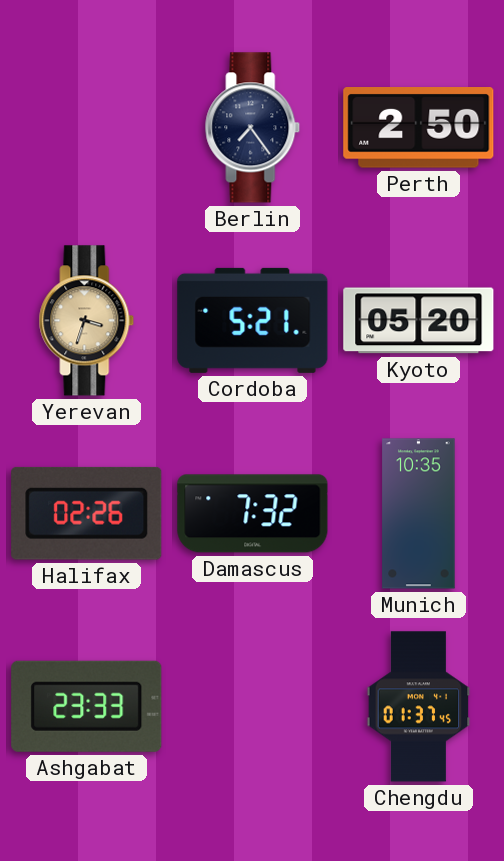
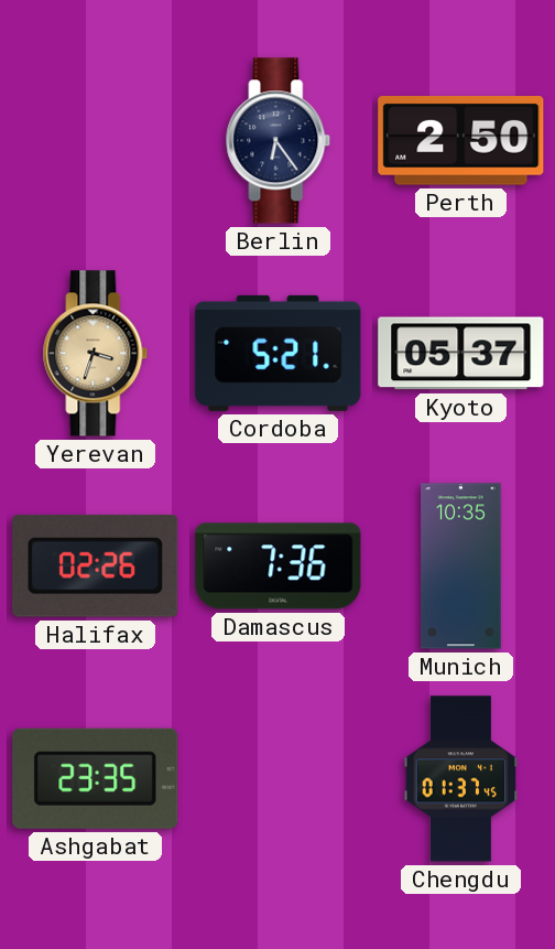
Berlin: 7:24 -> 6:24
Kyoto: 05:20 -> 05:37
Damascus: 7:32 -> 7:36
Ashgabat: 23:33 -> 23:35
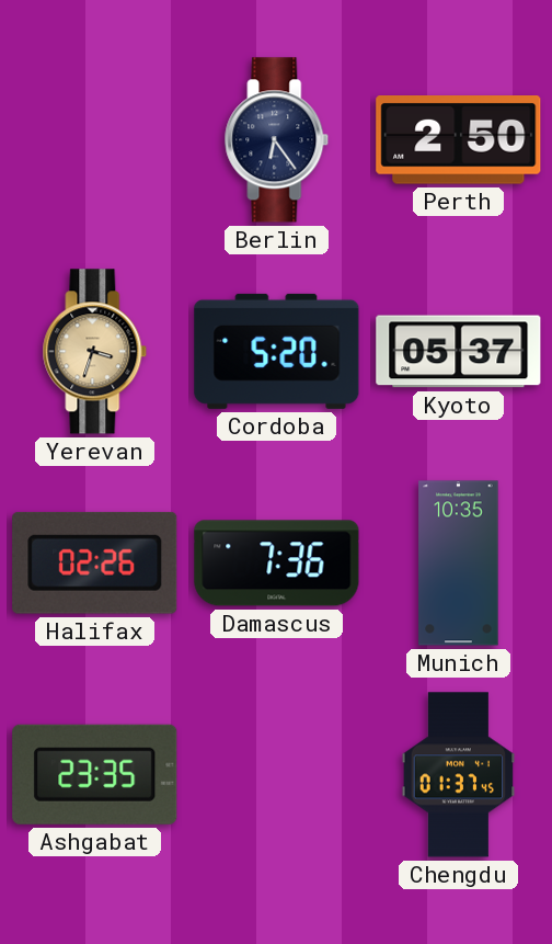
Cordoba: 5:21 -> 5:20
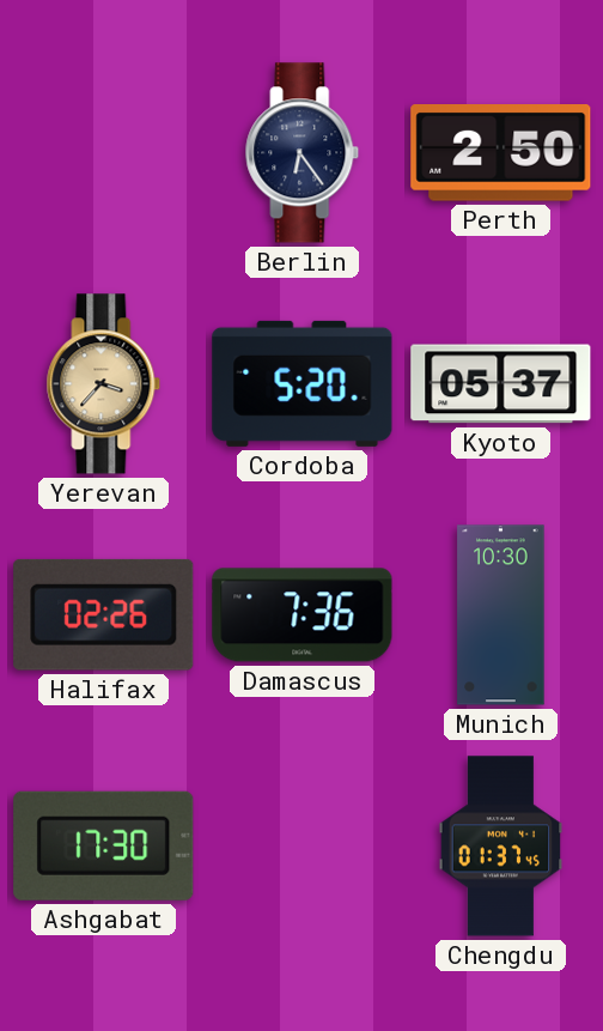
Yerevan: 3:33 -> 3:37
Munich: 10:35 -> 10:30
Ashgabat: 23:35 -> 17:30
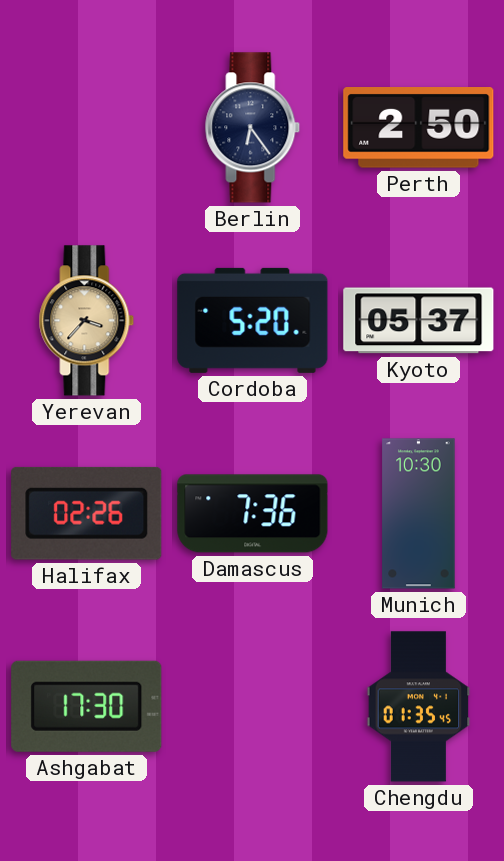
Chengdu: 01:37 -> 01:35
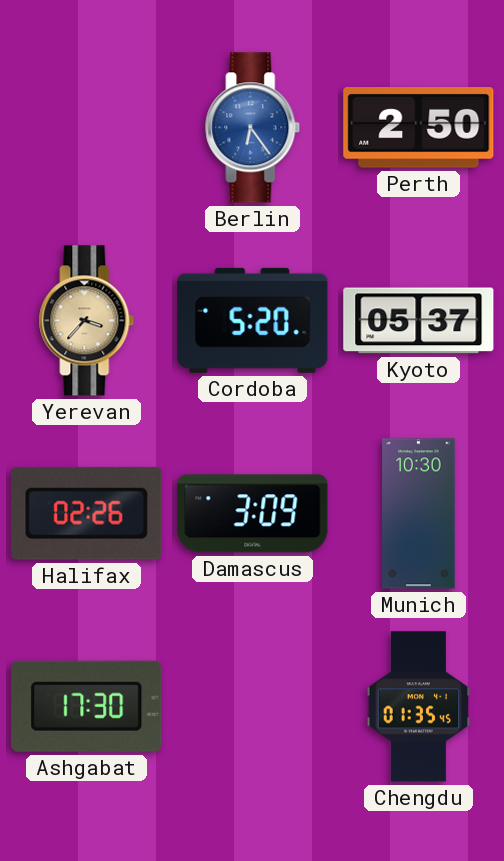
Berlin dial: navy -> blue
Damascus: 7:36 -> 3:09
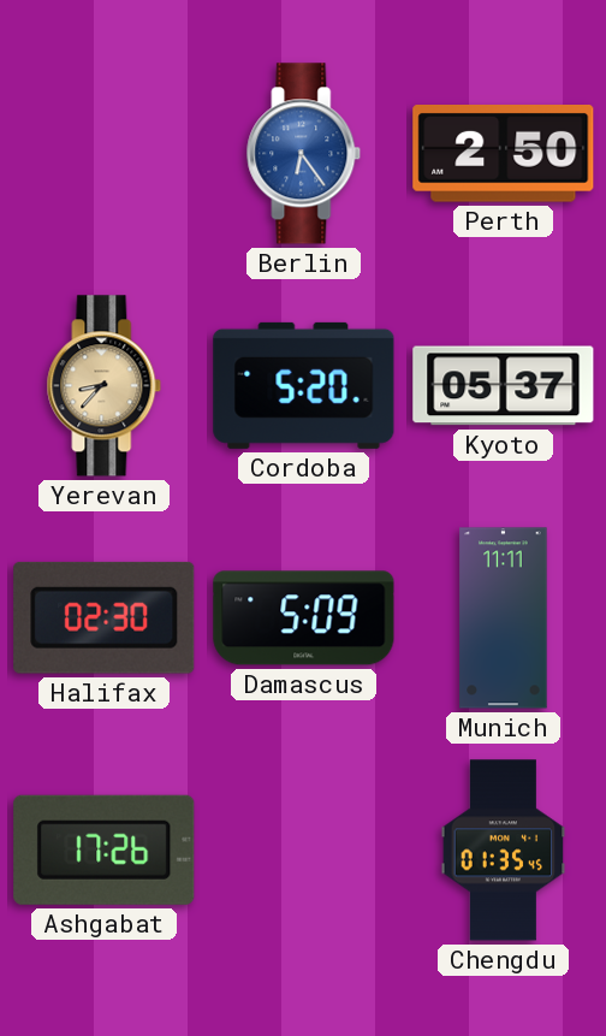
Yerevan: 3:37 -> 8:37
Halifax: 02:26 -> 02:30
Damascus: 3:09 -> 5:09
Munich: 10:30 -> 11:11
Ashgabat: 17:30 -> 17:26
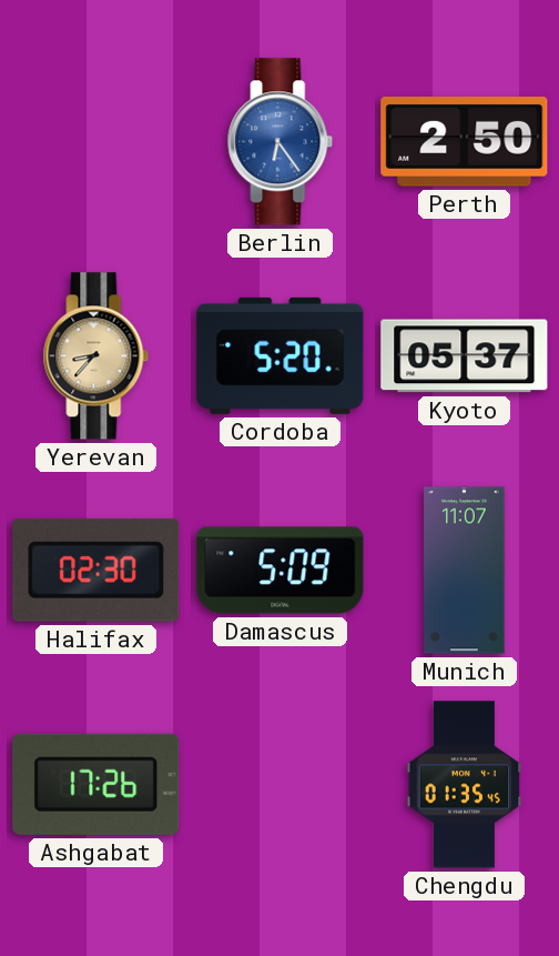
Munich: 11:11 -> 11:07
